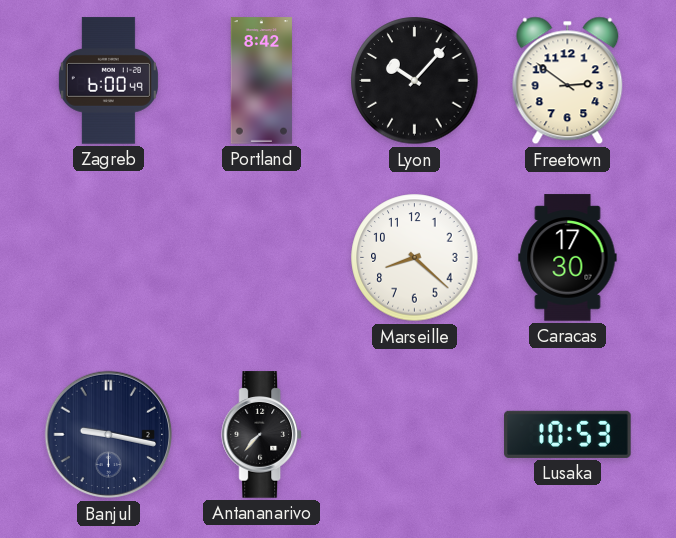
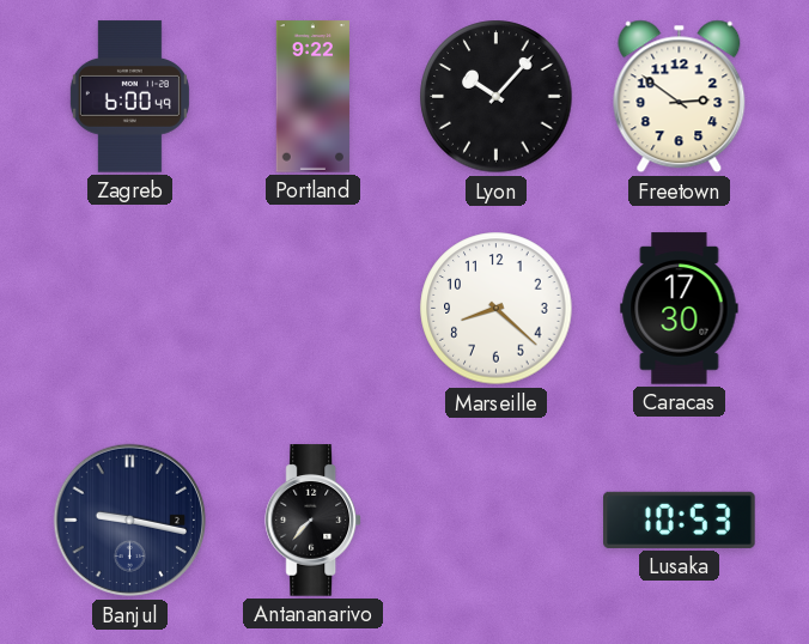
Portland: 8:42 -> 9:22
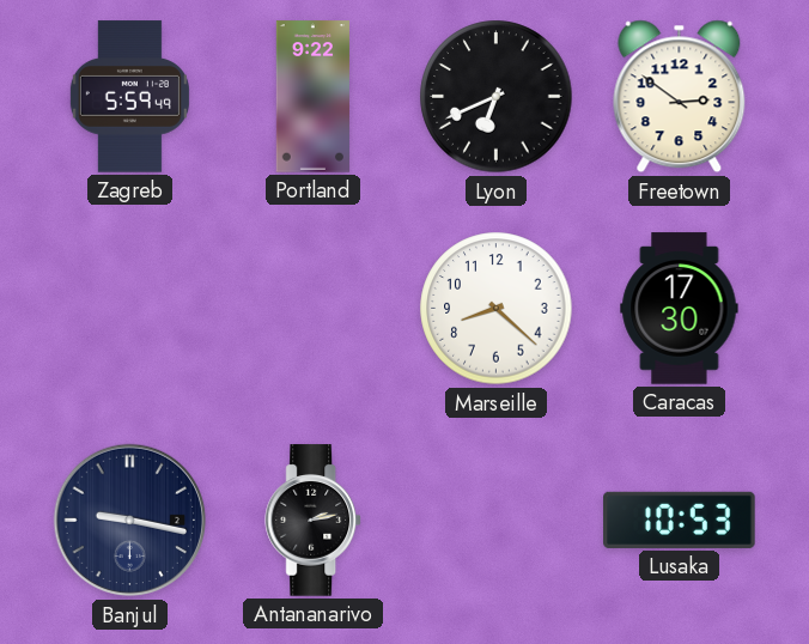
Zagreb: 6:00 -> 5:59
Lyon: 10:07 -> 6:41
Antananarivo: 7:37 -> 2:13
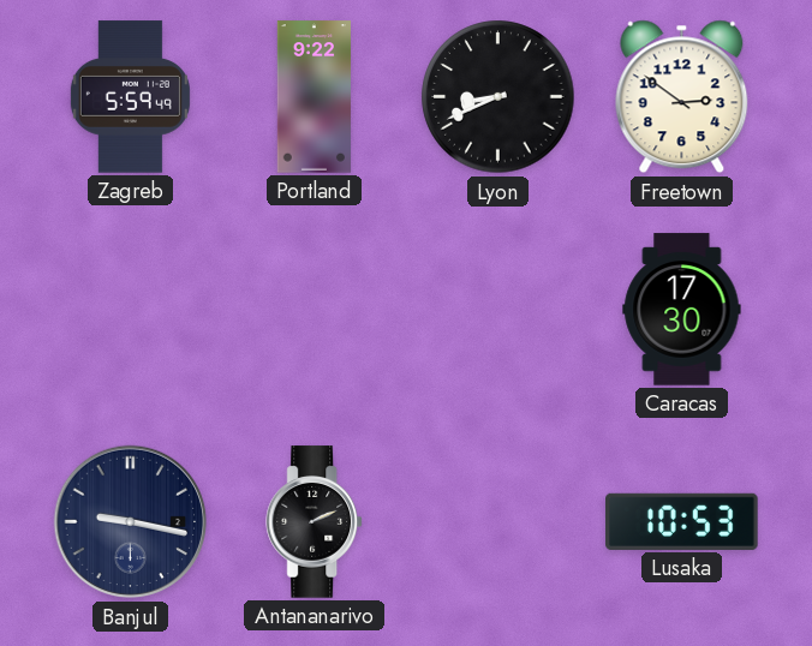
Lyon: 6:41 -> 8:41
Marseille: 8:22 -> none
Antananarivo: 2:13 -> 2:11
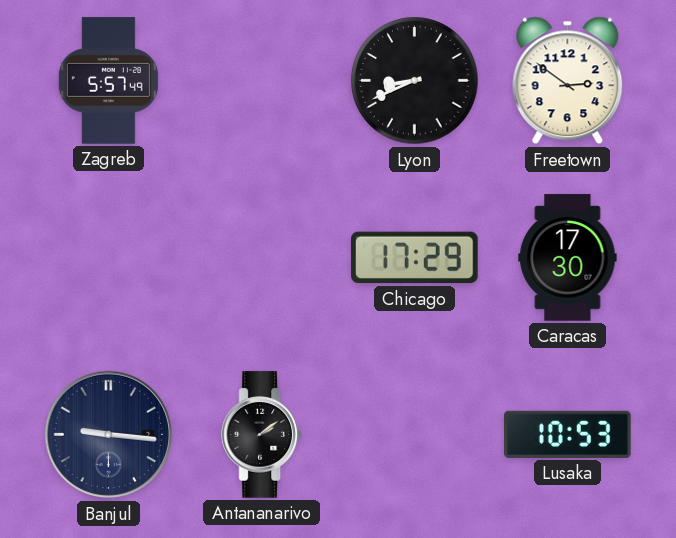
Zagreb: 5:59 -> 5:57
Portland: 9:22 -> none
Chicago: none -> 17:29
Banjul: 9:17 -> 9:16
Antananarivo: 2:11 -> 2:09
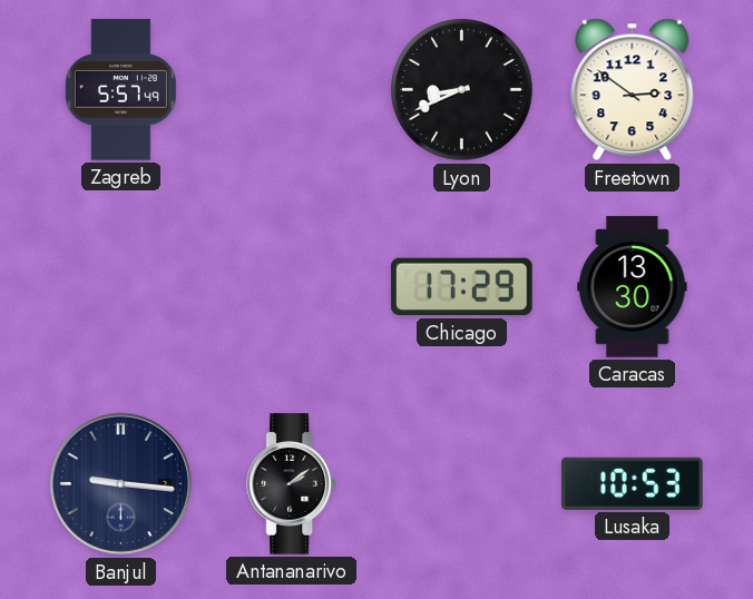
Caracas: 17:30 -> 13:30
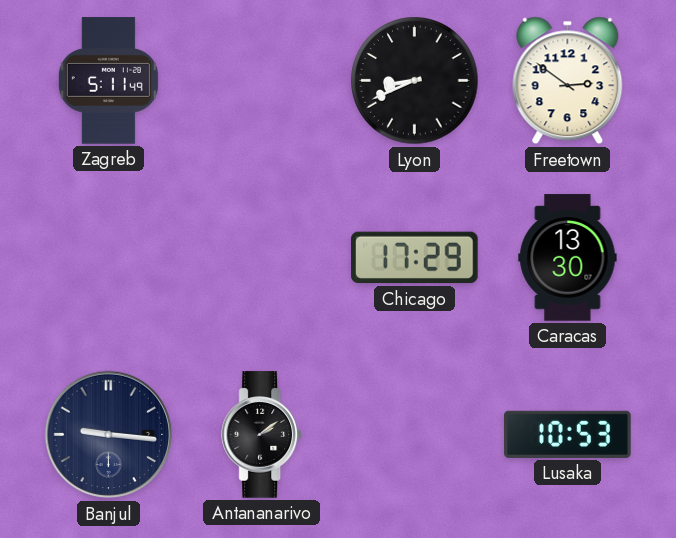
Zagreb: 5:57 -> 5:11
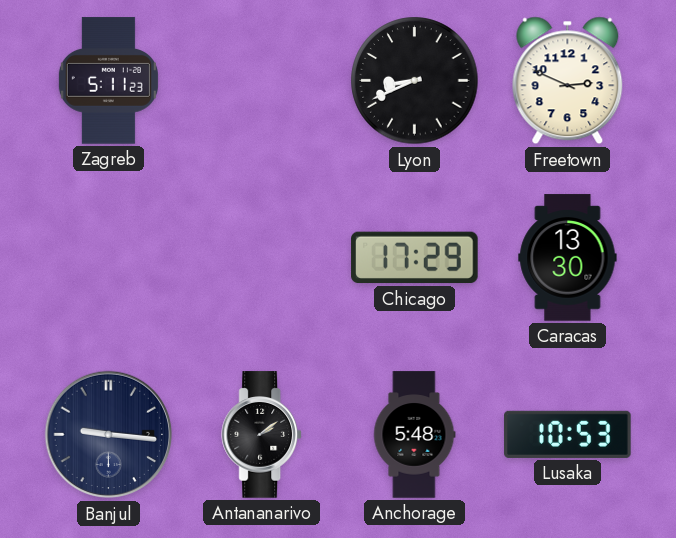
Zagreb: 5:11:49 -> 5:11:23
Freetown: 2:51 -> 2:49
Anchorage: none -> 5:48
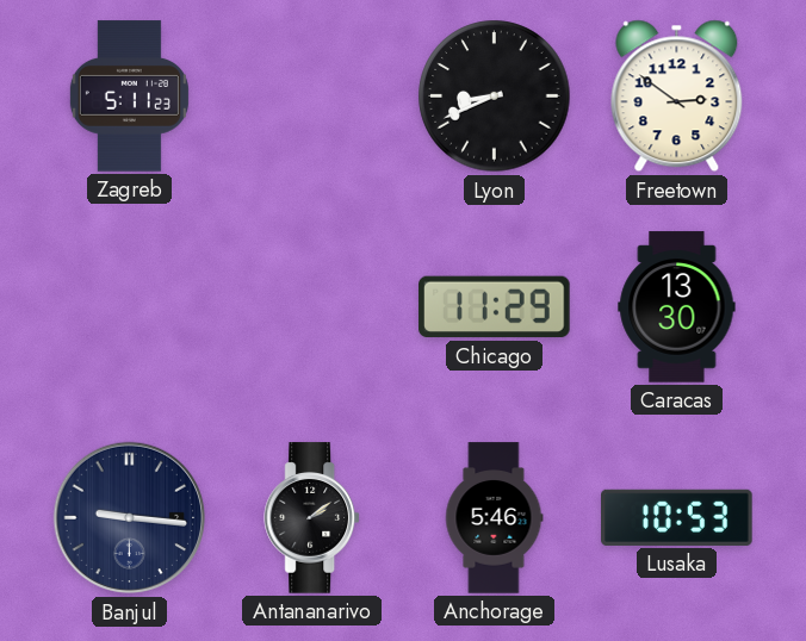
Freetown: 2:49 -> 2:51
Chicago: 17:29 -> 11:29
Anchorage: 5:48 -> 5:46
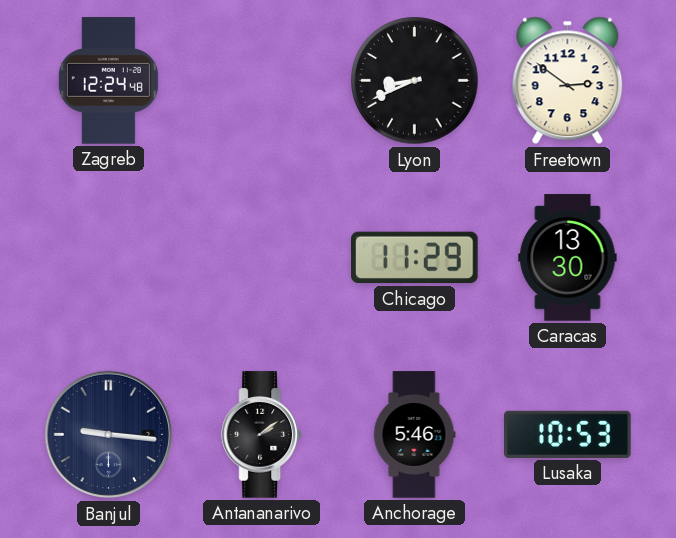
Zagreb: 5:11 -> 12:24
